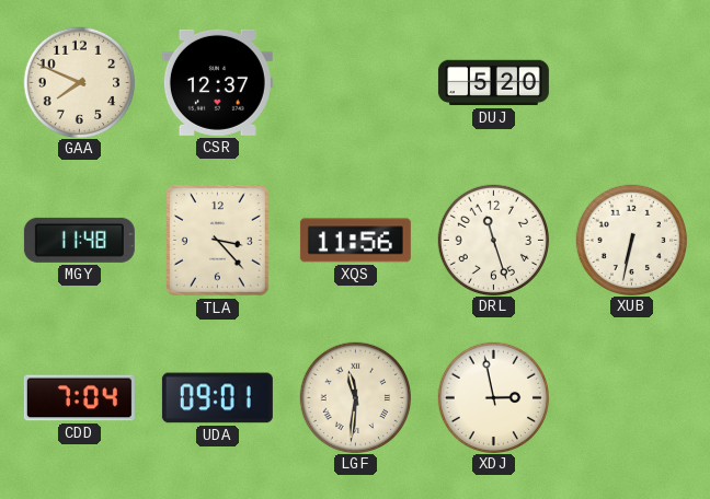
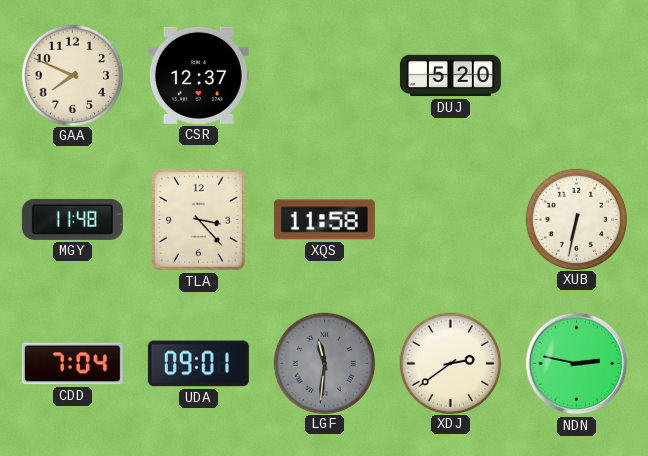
XQS: 11:56 -> 11:58
DRL: 11:27 -> none
LGF dial: cream -> grey
XDJ: 2:58 -> 2:39
NDN: none -> 2:47
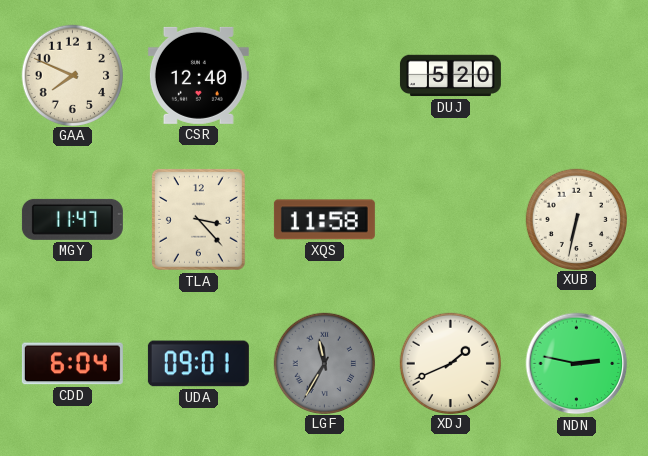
CSR: 12:37 -> 12:40
MGY: 11:48 -> 11:47
CDD: 7:04 -> 6:04
LGF: 11:31 -> 11:35
XDJ: 2:39 -> 1:41
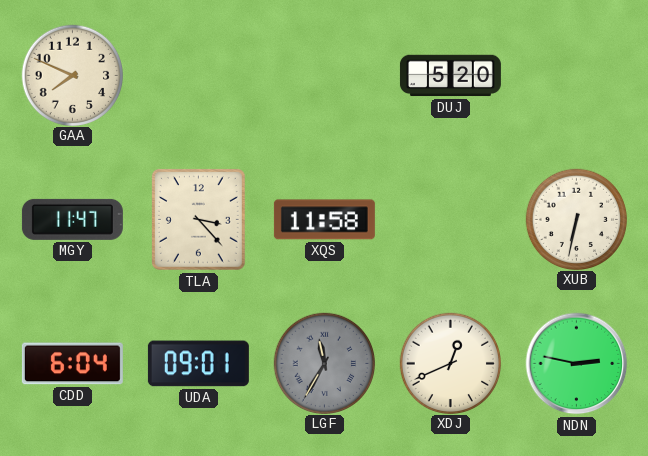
CSR: 12:40 -> none
XDJ: 1:41 -> 12:41
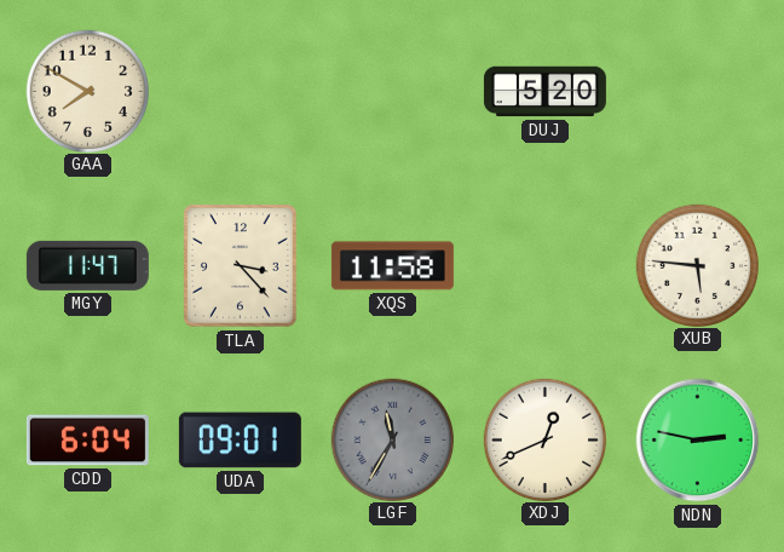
GAA: 7:49 -> 7:50
XUB: 6:32 -> 5:46
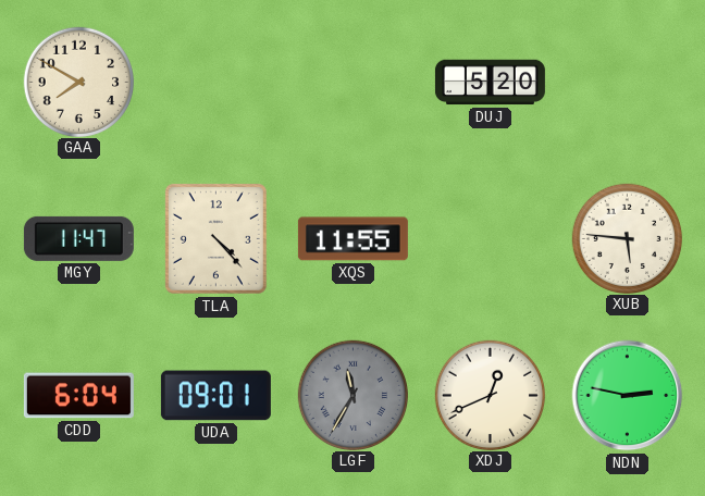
TLA: 3:23 -> 4:23
XQS: 11:58 -> 11:55
